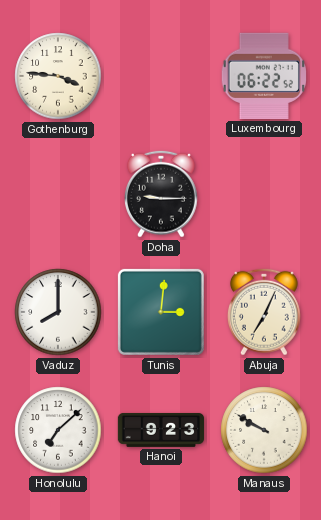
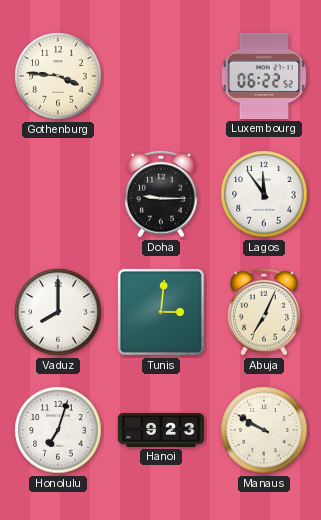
Lagos: none -> 11:54
Honolulu: 7:08 -> 7:03
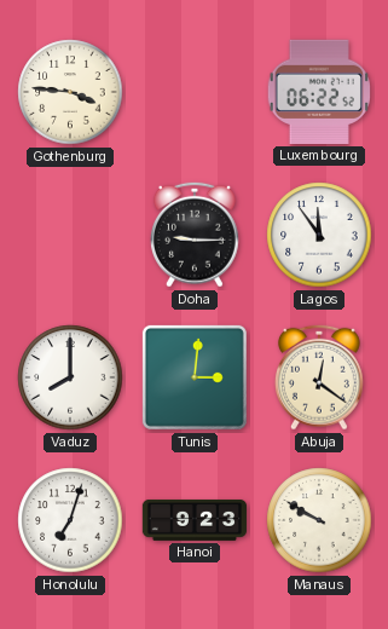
Abuja: 7:04 -> 12:21
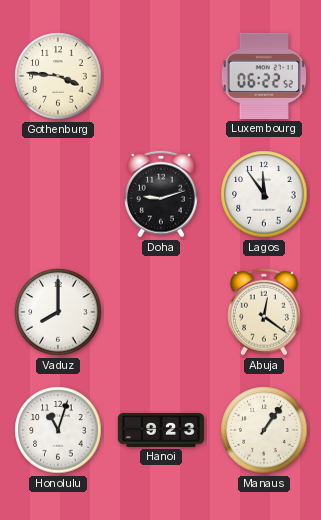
Doha: 9:15 -> 9:12
Tunis: 3:01 -> none
Honolulu: 7:03 -> 11:03
Manaus: 9:50 -> 1:06
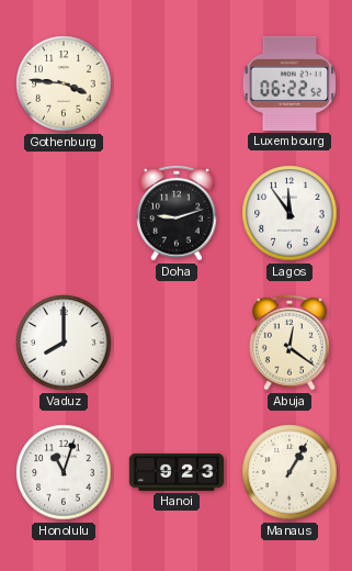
Manaus: 1:06 -> 1:05
